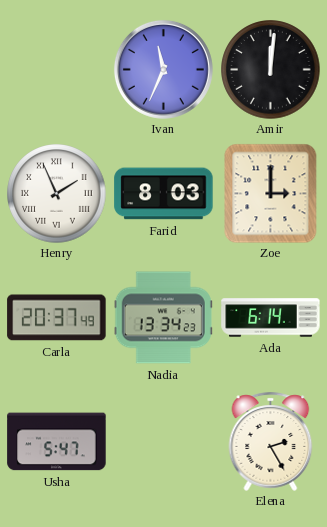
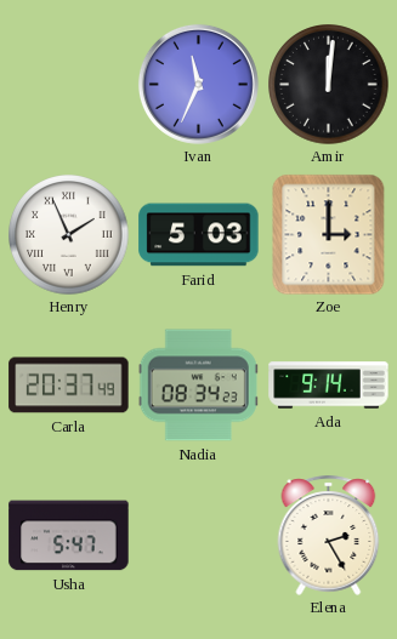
Farid: 8:03 -> 5:03
Nadia: 13:34 -> 08:34
Ada: 6:14 -> 9:14
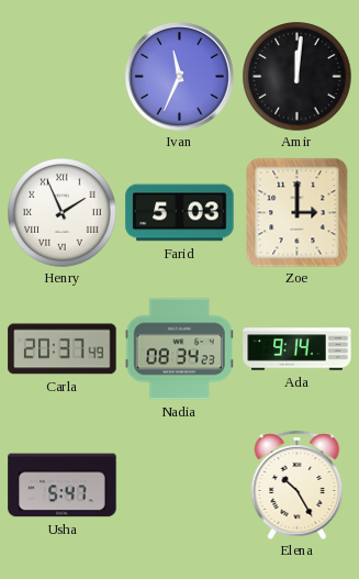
Elena: 2:25 -> 10:25
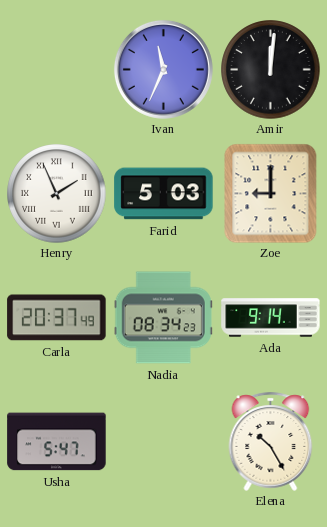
Zoe: 3:00 -> 9:00
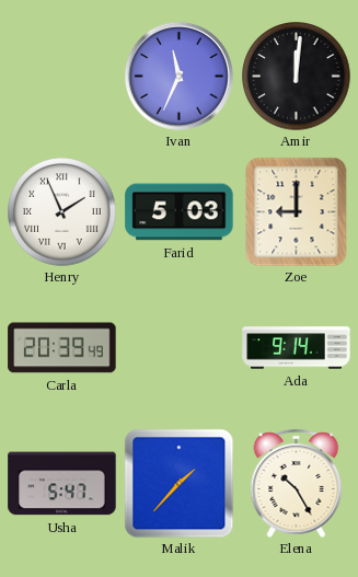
Carla: 20:37 -> 20:39
Nadia: 08:34 -> none
Malik: none -> 1:37
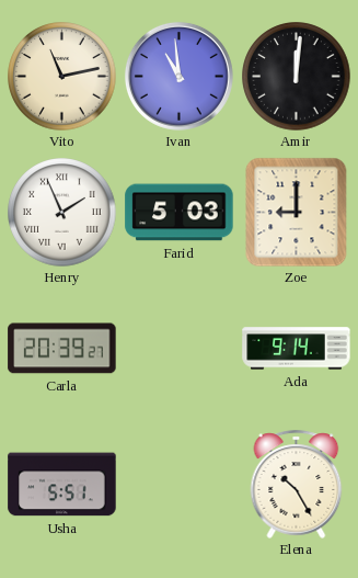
Vito: none -> 11:13
Ivan: 11:34 -> 10:59
Carla: 20:39:49 -> 20:39:27
Usha: 5:47 -> 5:51
Malik: 1:37 -> none
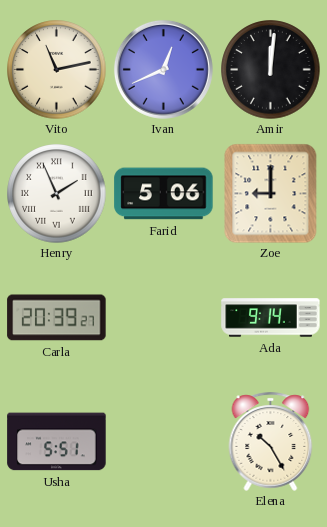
Ivan: 10:59 -> 12:41
Farid: 5:03 -> 5:06
